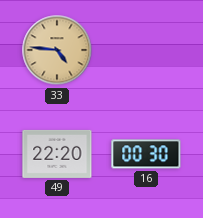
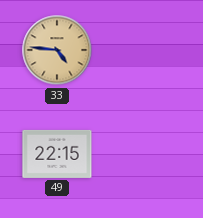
49: 22:20 -> 22:15
16: 00:30 -> none
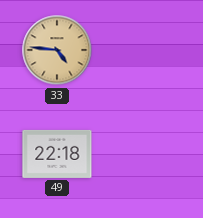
49: 22:15 -> 22:18
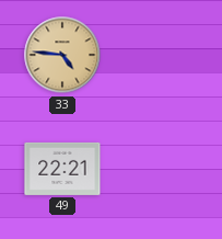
49: 22:18 -> 22:21
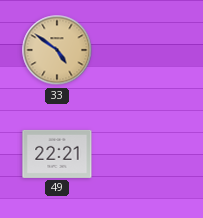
33: 4:46 -> 4:51
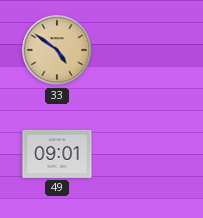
49: 22:21 -> 09:01
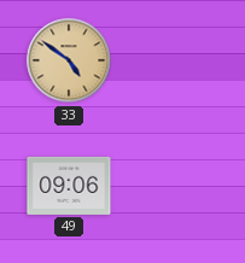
49: 09:01 -> 09:06
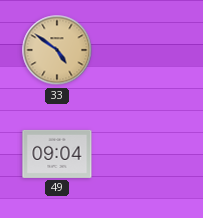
49: 09:06 -> 09:04
